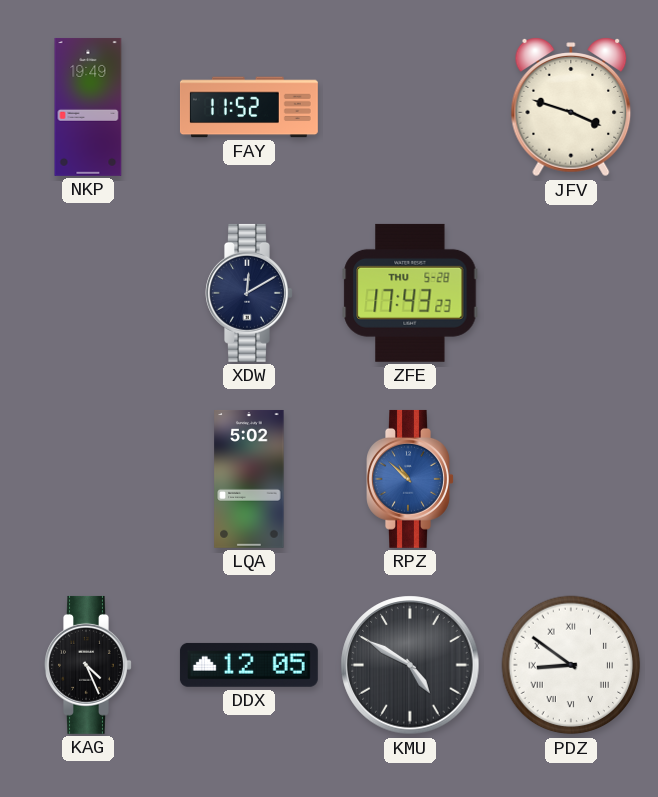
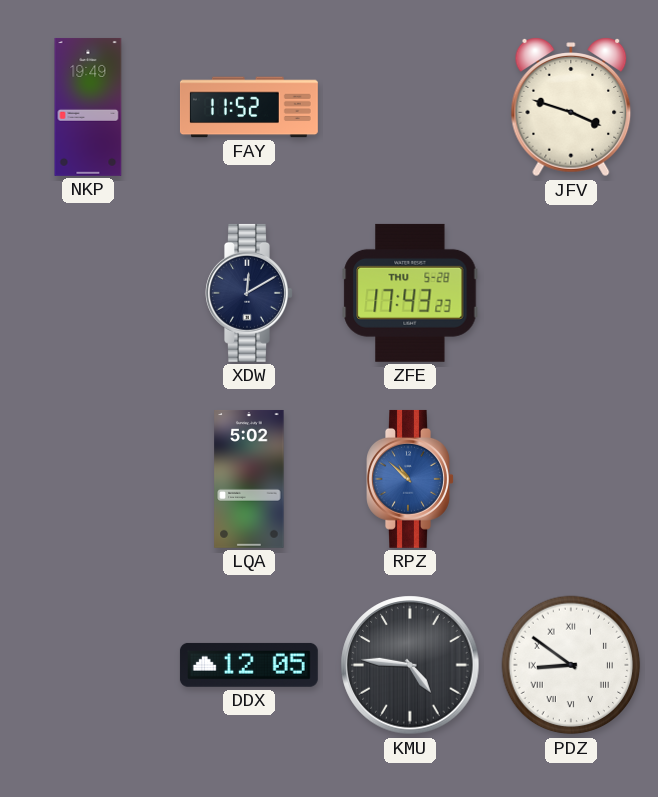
KAG: 4:26 -> none
KMU: 4:50 -> 4:46
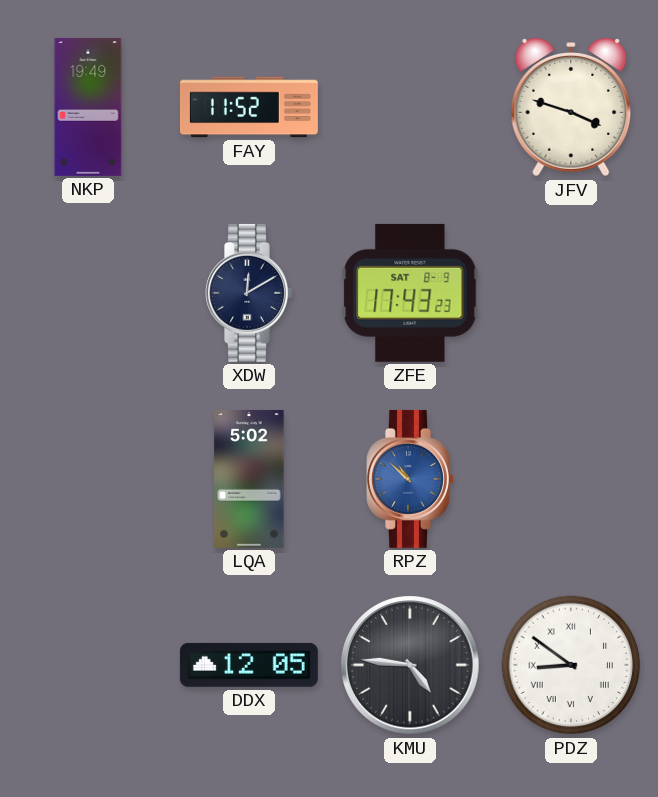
ZFE date: THU 5-28 -> SAT 8-9
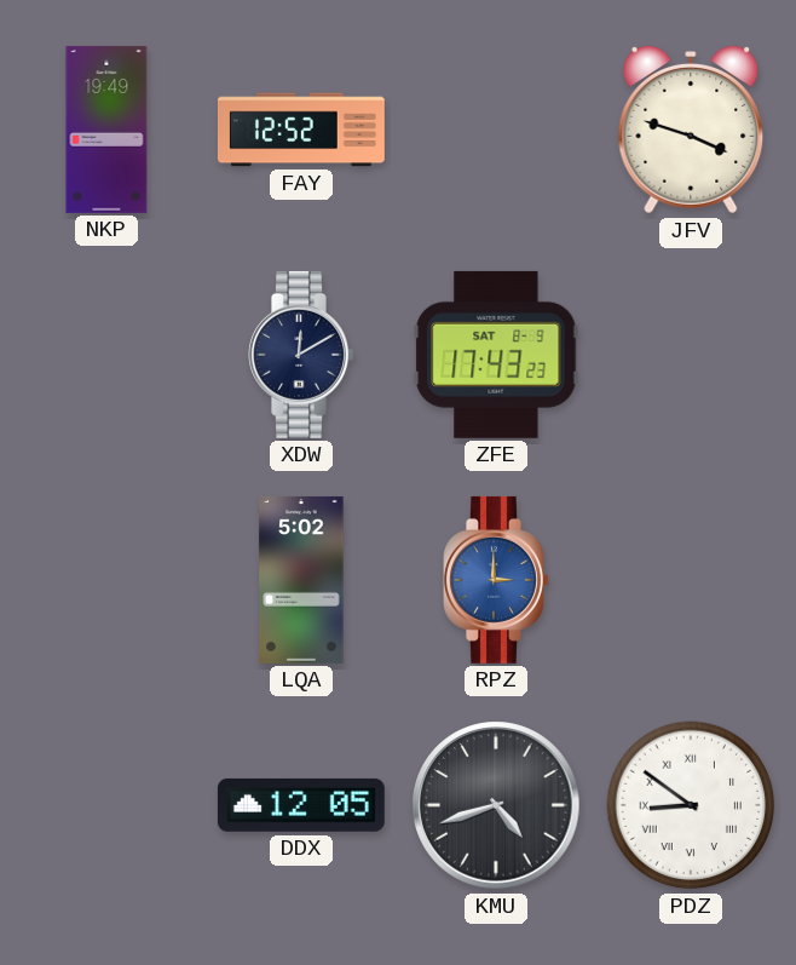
FAY: 11:52 -> 12:52
RPZ: 10:52 -> 3:00
KMU: 4:46 -> 4:42
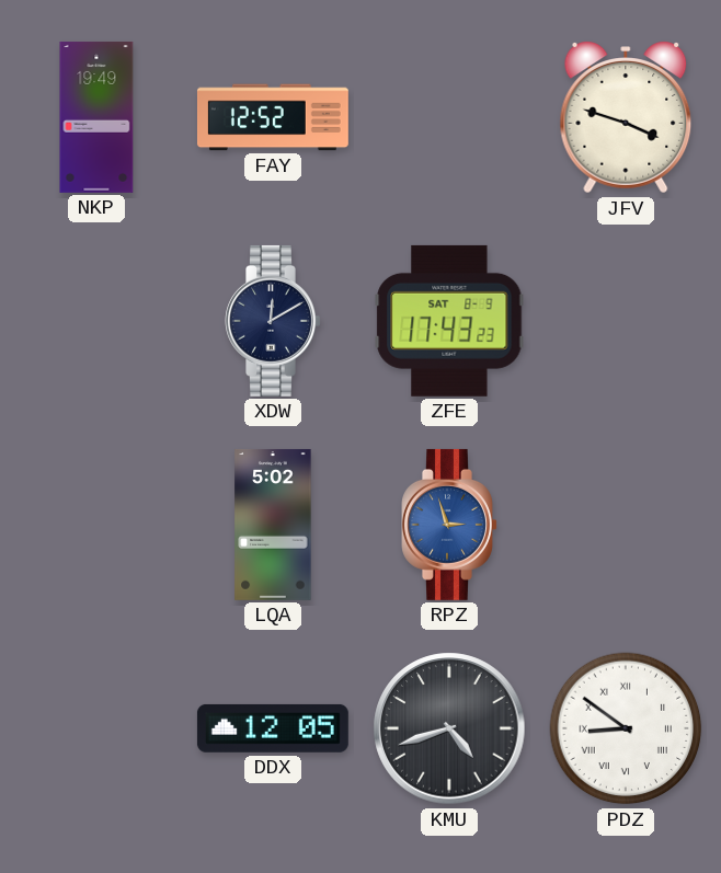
RPZ: 3:00 -> 2:57
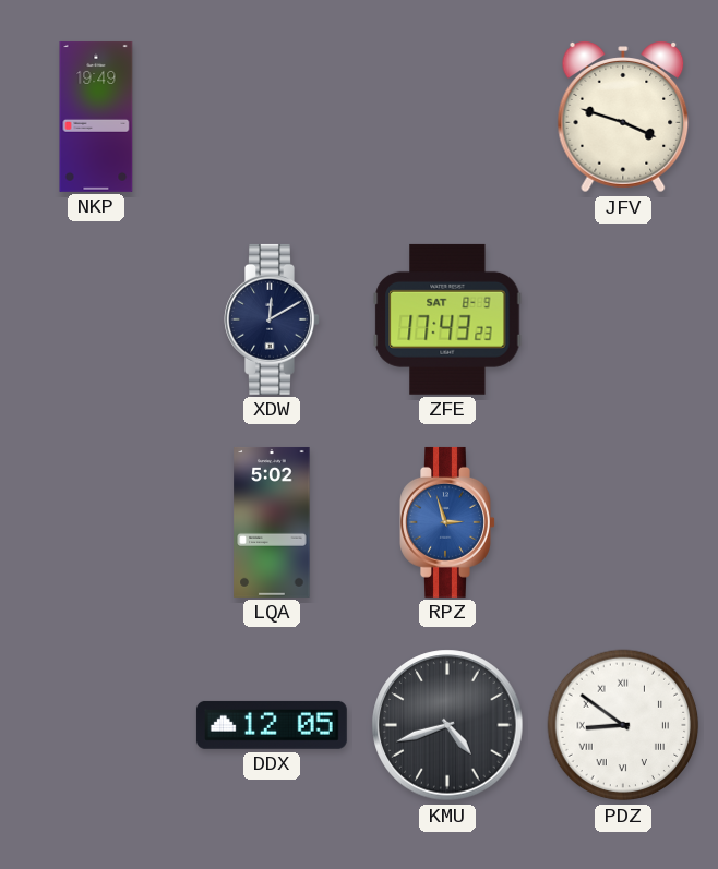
FAY: 12:52 -> none
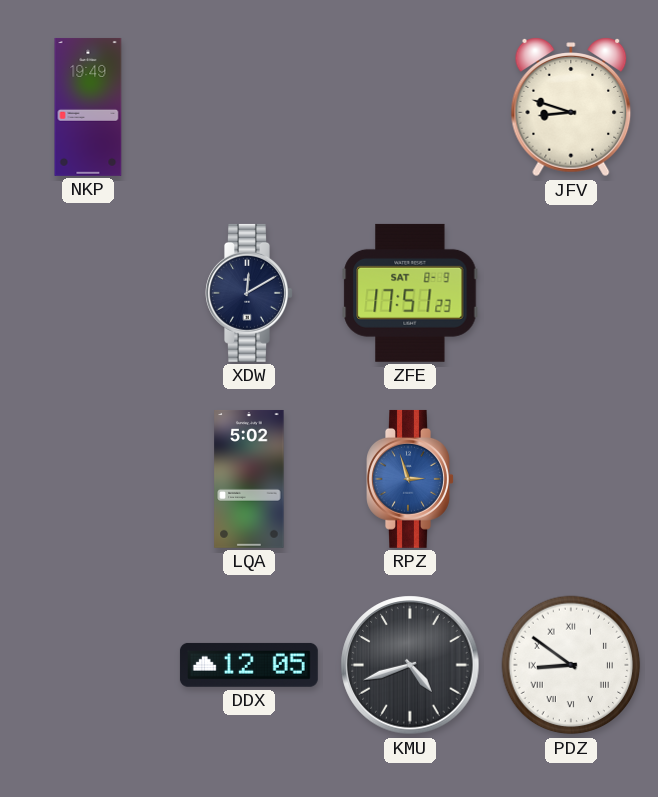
JFV: 3:48 -> 8:48
ZFE: 17:43 -> 17:51
